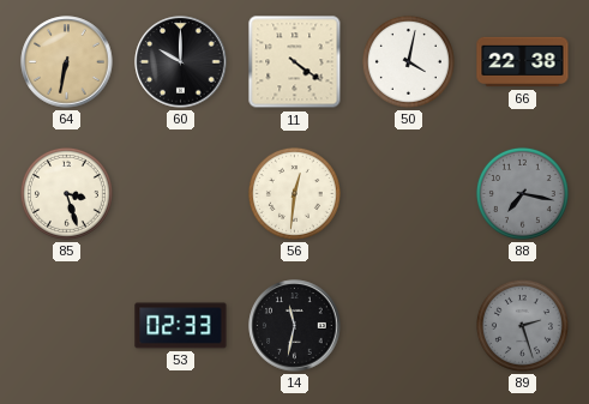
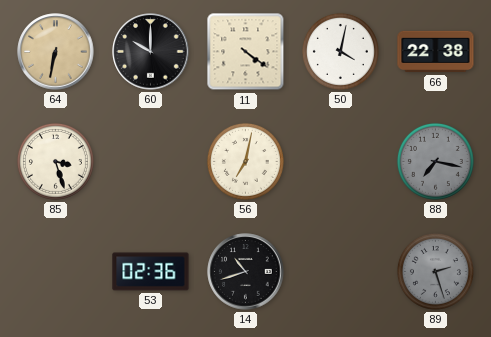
56: 12:31 -> 7:02
53: 02:33 -> 02:36
14: 11:32 -> 10:42
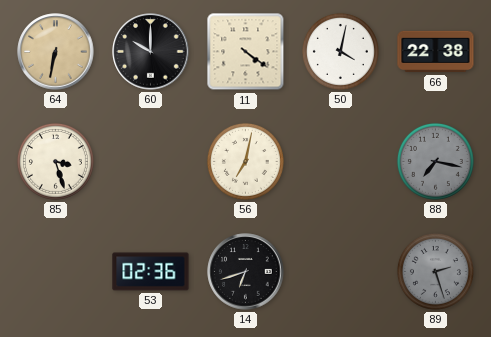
14: 10:42 -> 6:42
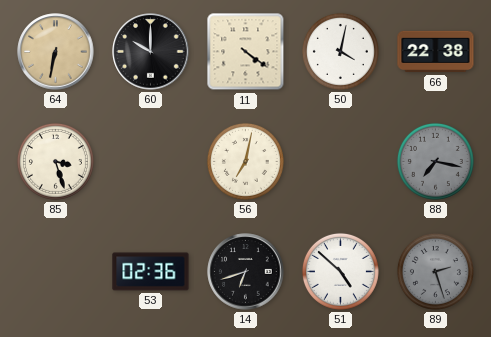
51: none -> 4:52
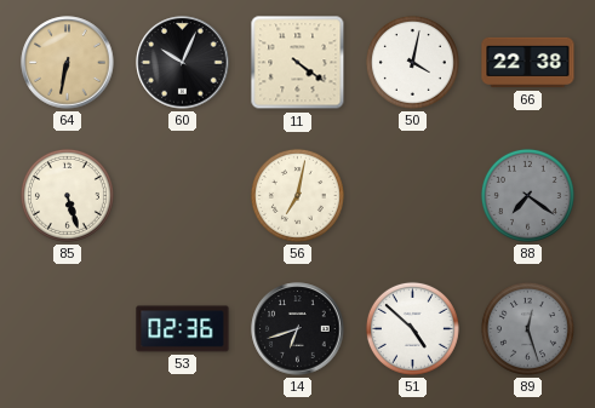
60: 10:00 -> 10:04
85: 3:27 -> 5:27
88: 7:17 -> 7:21
89: 2:27 -> 12:27
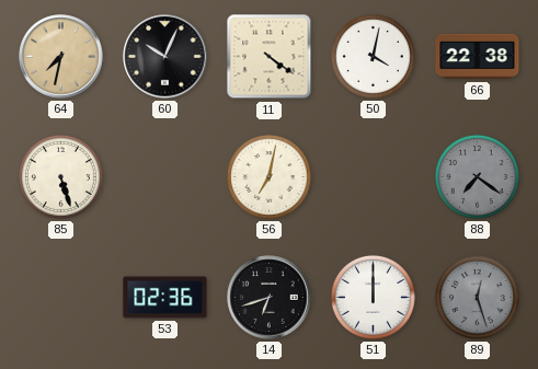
64: 6:32 -> 7:32
51: 4:52 -> 12:00
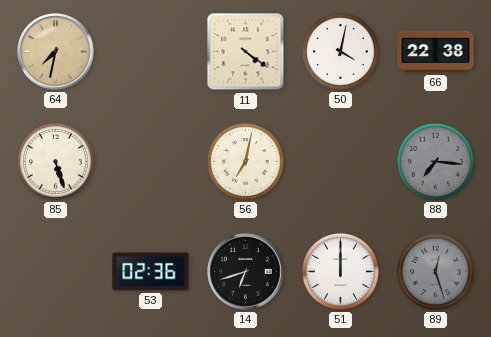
60: 10:04 -> none
88: 7:21 -> 7:16
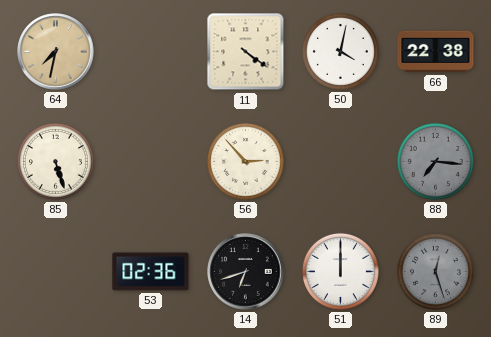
56: 7:02 -> 2:53
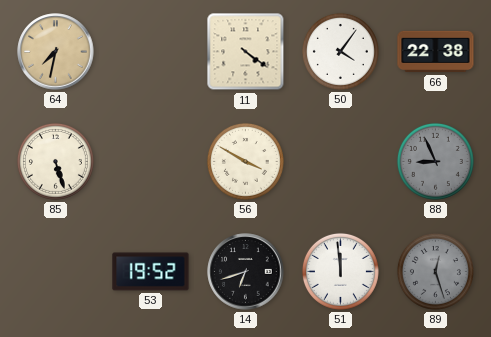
50: 4:02 -> 4:06
56: 2:53 -> 3:50
88: 7:16 -> 8:56
53: 02:36 -> 19:52
51: 12:00 -> 11:59
